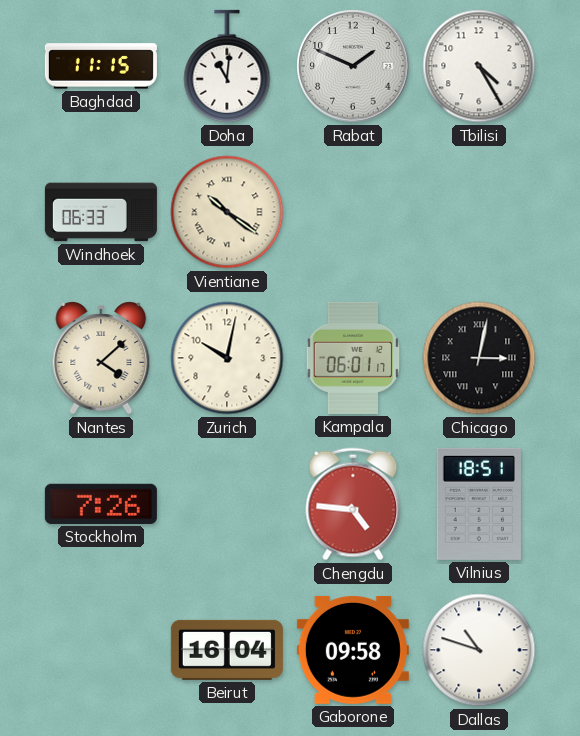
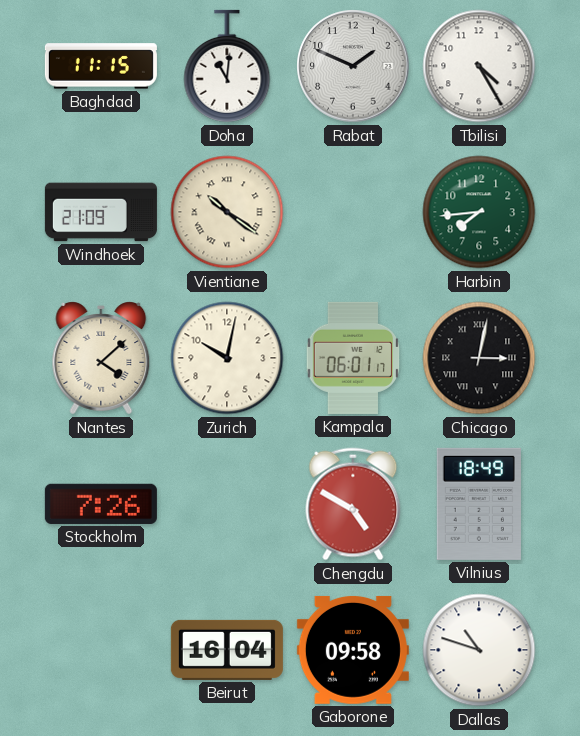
Windhoek: 06:33 -> 21:09
Harbin: none -> 7:44
Chengdu: 4:46 -> 4:50
Vilnius: 18:51 -> 18:49
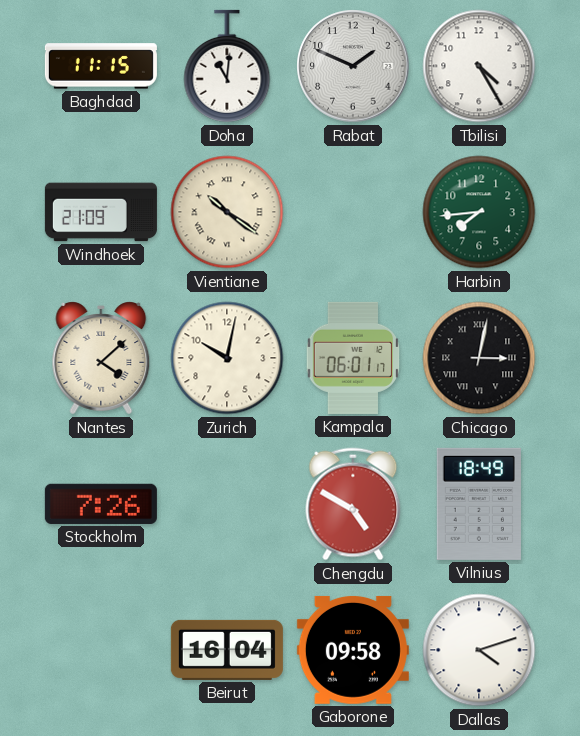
Dallas: 10:48 -> 4:12
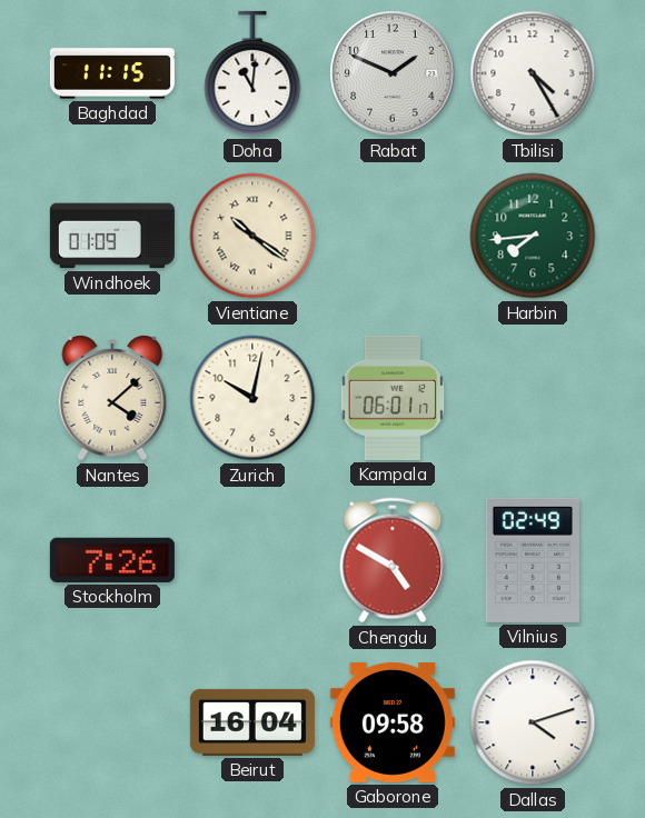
Windhoek: 21:09 -> 01:09
Chicago: 3:02 -> none
Vilnius: 18:49 -> 02:49
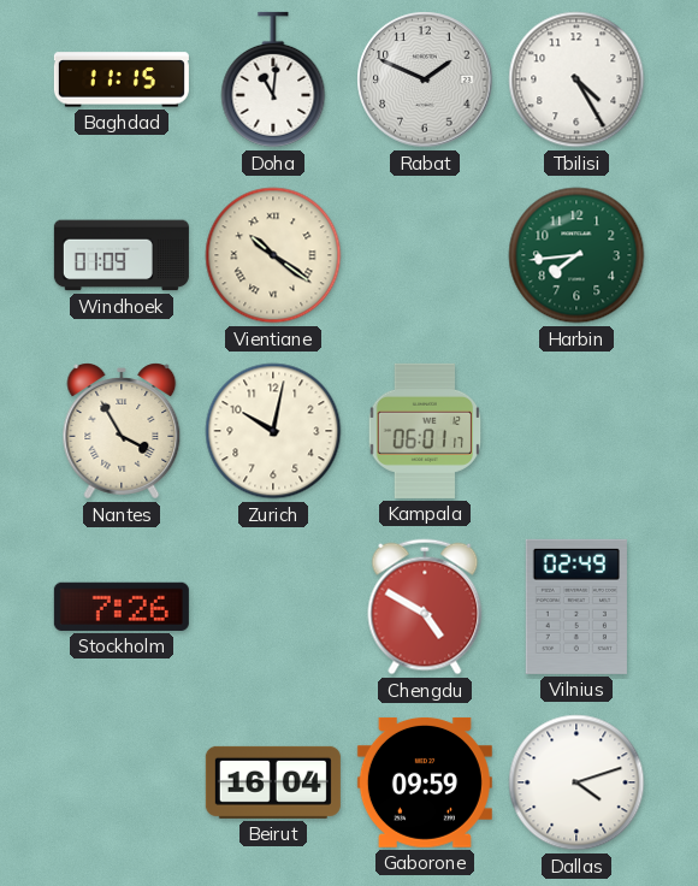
Nantes: 4:08 -> 3:55
Gaborone: 09:58 -> 09:59
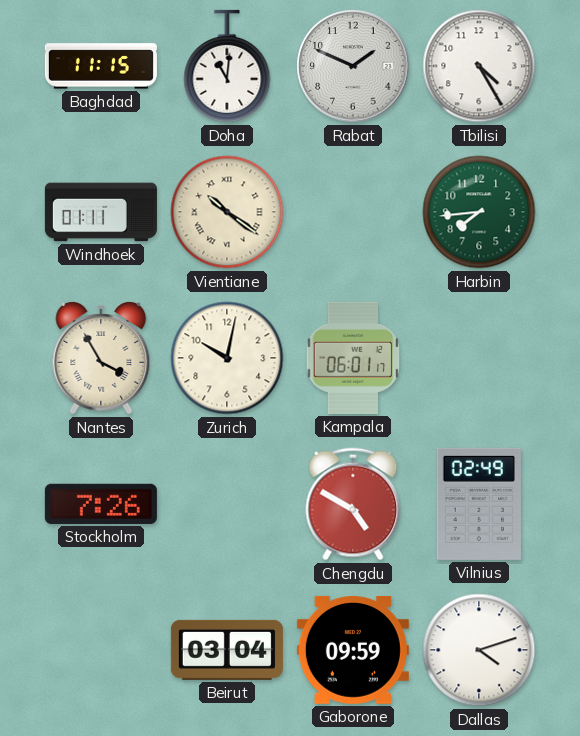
Windhoek: 01:09 -> 01:11
Beirut: 16:04 -> 03:04
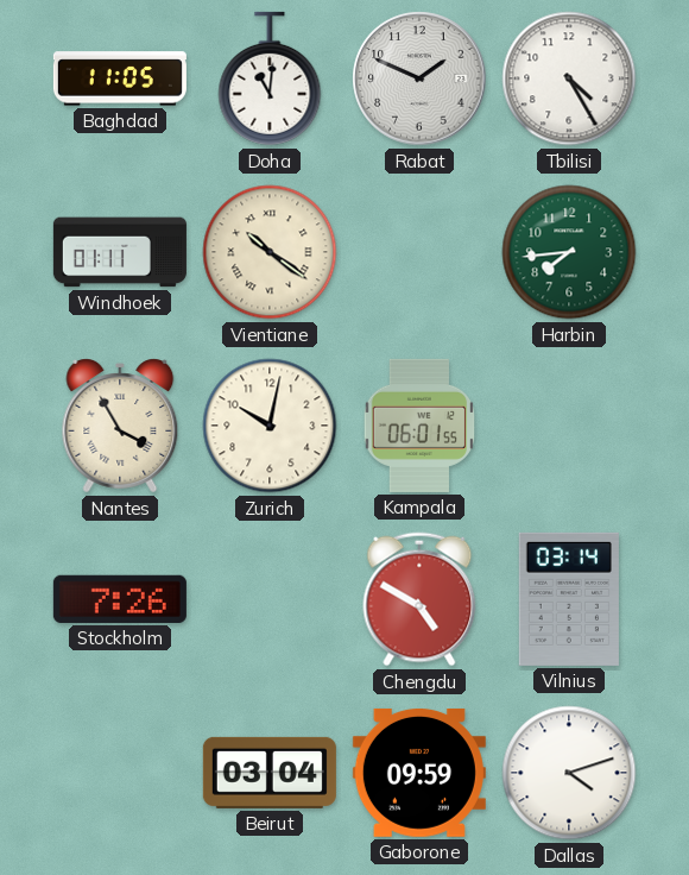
Baghdad: 11:15 -> 11:05
Kampala: 06:01:17 -> 06:01:55
Vilnius: 02:49 -> 03:14
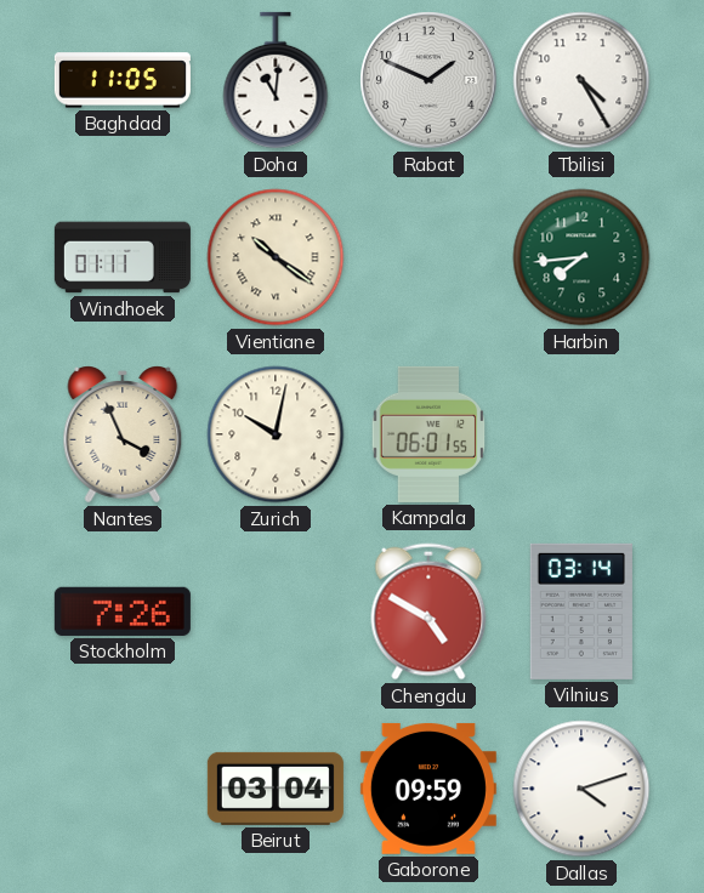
Nantes: 3:55 -> 3:56
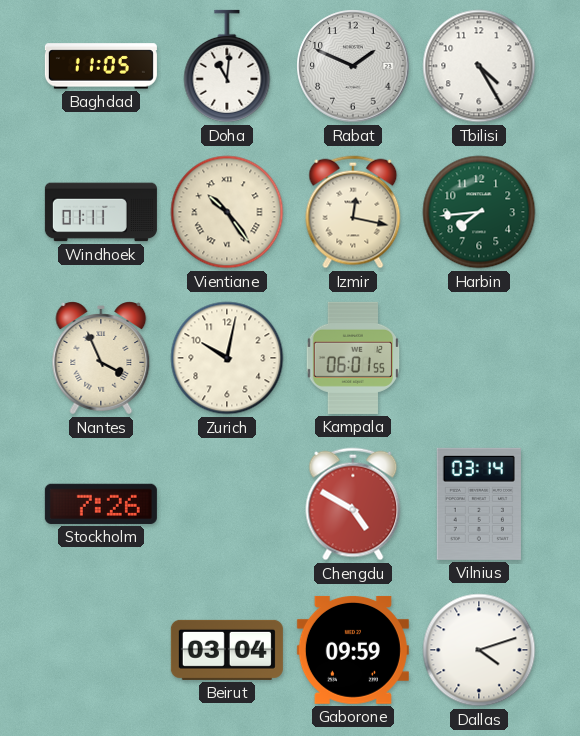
Vientiane: 10:21 -> 10:24
Izmir: none -> 12:17
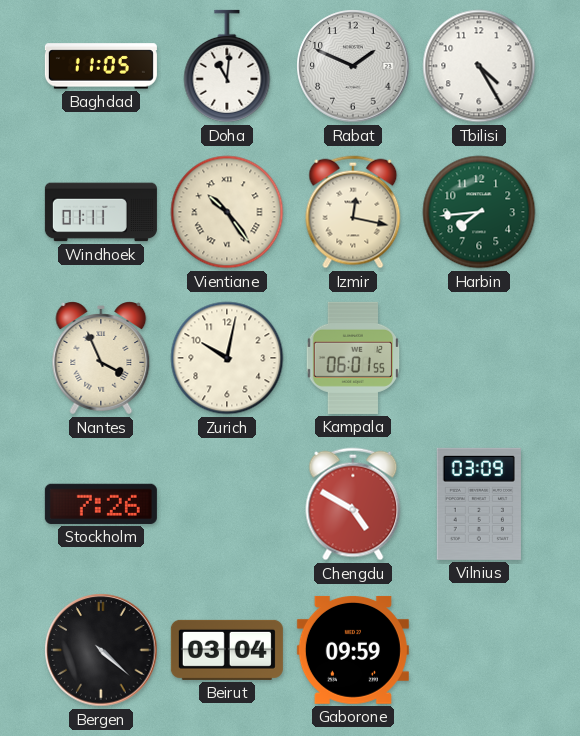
Vilnius: 03:14 -> 03:09
Bergen: none -> 4:22
Dallas: 4:12 -> none
